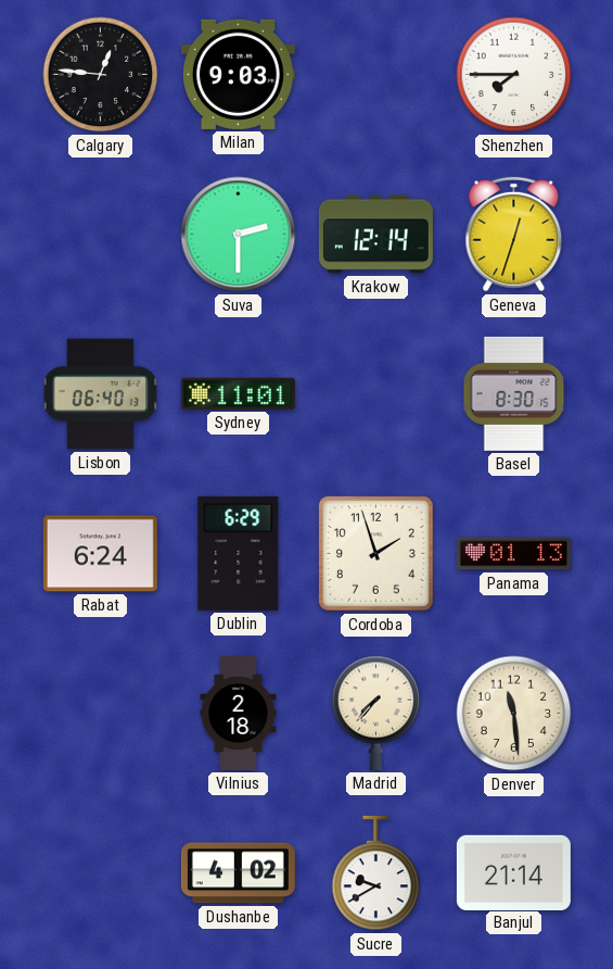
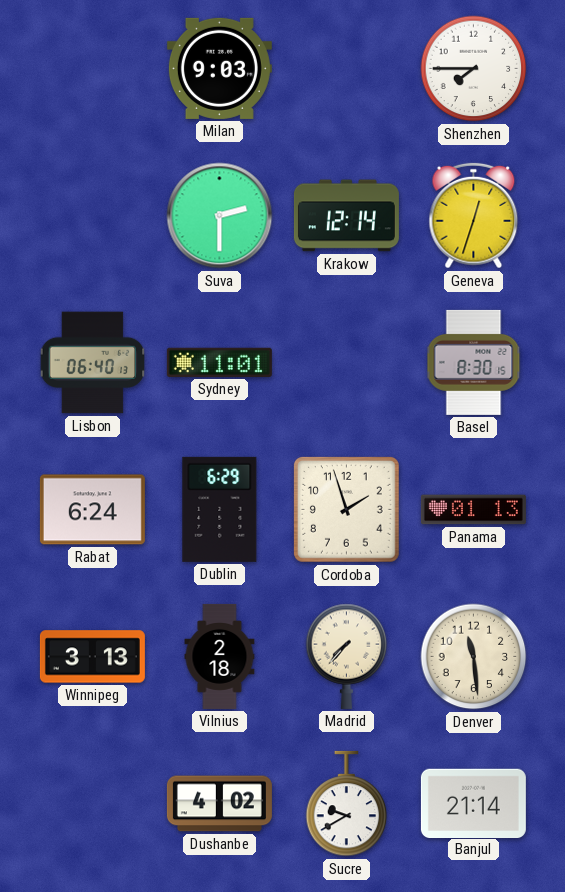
Calgary: 12:46 -> none
Winnipeg: none -> 3:13
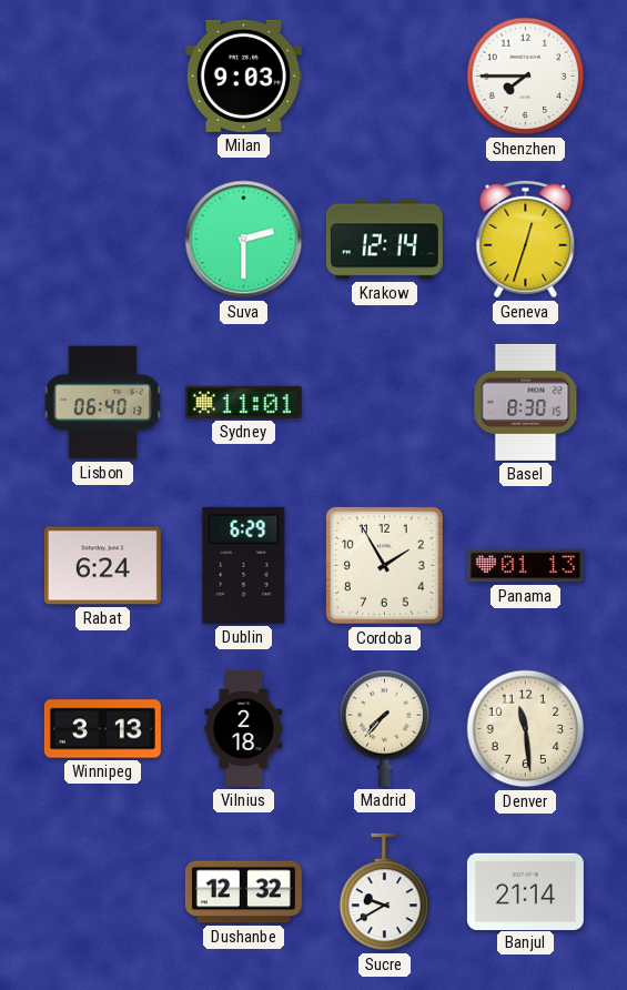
Cordoba: 1:57 -> 1:55
Dushanbe: 4:02 -> 12:32
